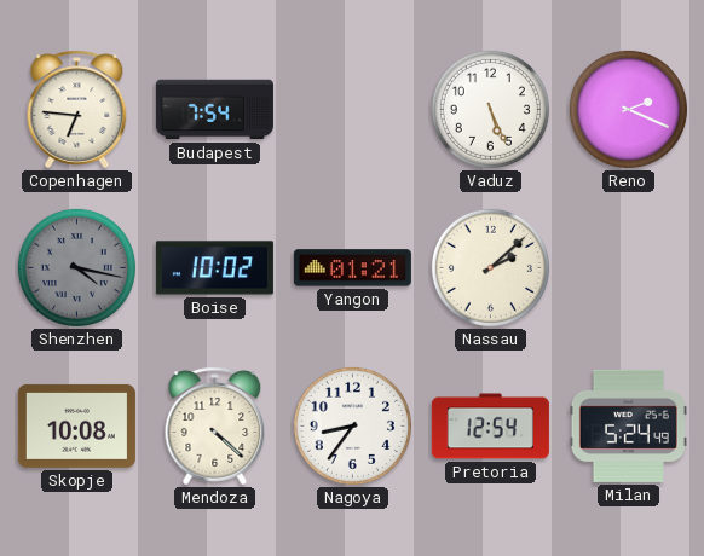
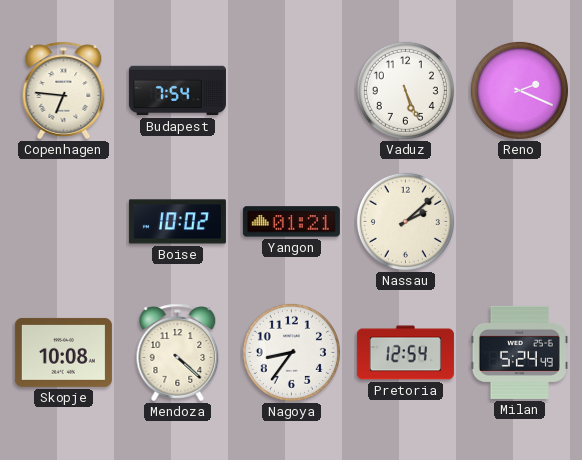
Shenzhen: 4:17 -> none
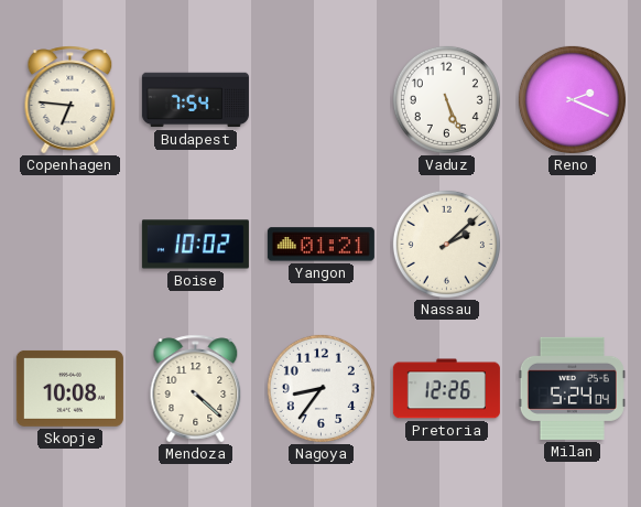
Pretoria: 12:54 -> 12:26
Milan: 5:24:49 -> 5:24:04
